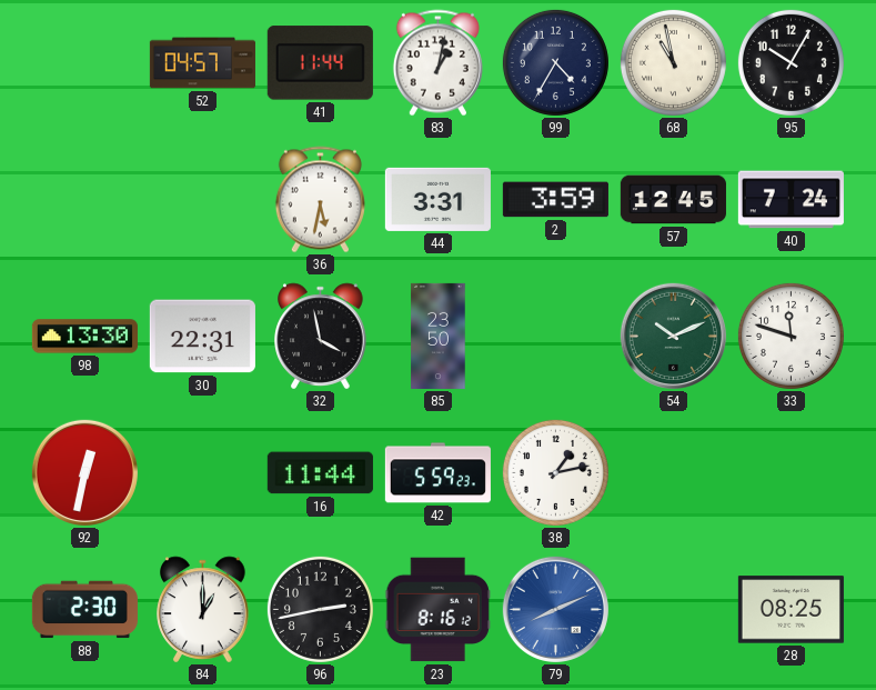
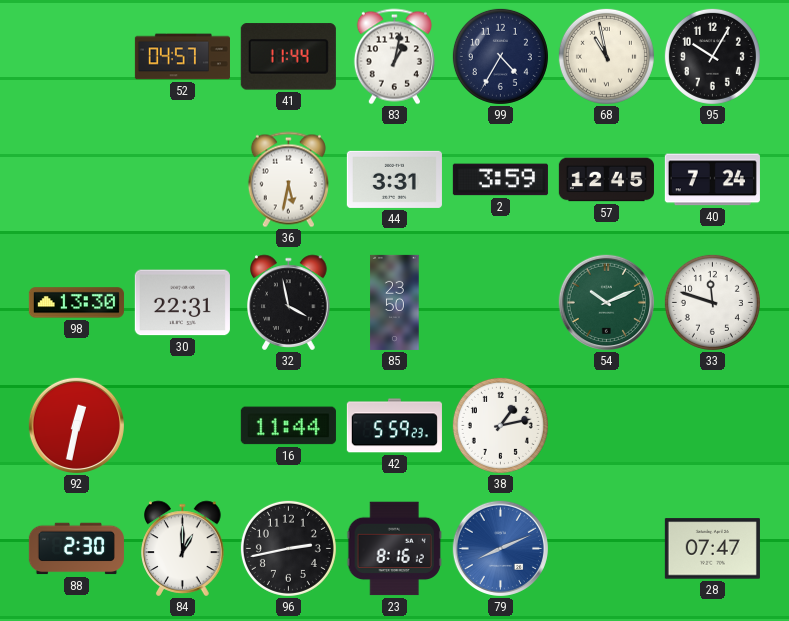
28: 08:25 -> 07:47
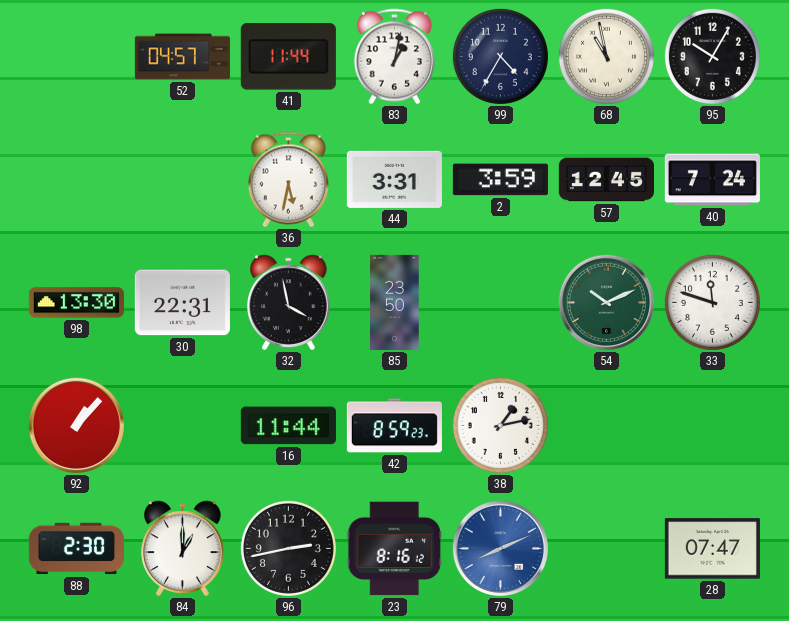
92: 12:32 -> 1:07
42: 5:59 -> 8:59
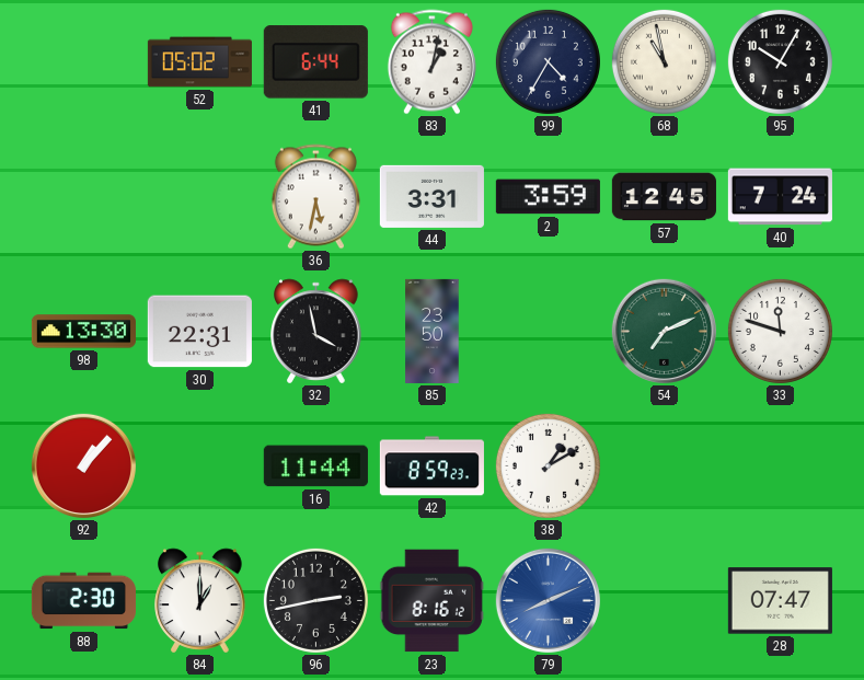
52: 04:57 -> 05:02
41: 11:44 -> 6:44
54: 10:11 -> 7:11
38: 1:13 -> 1:10
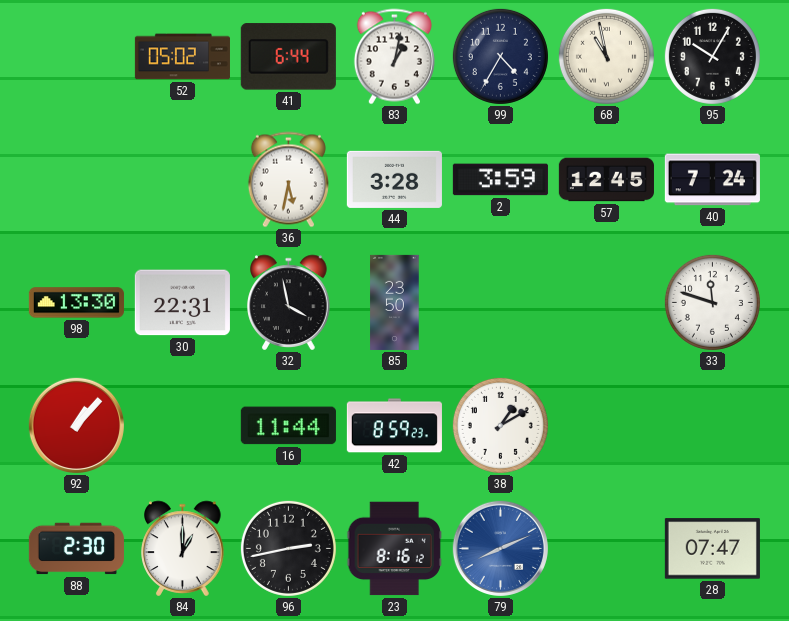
44: 3:31 -> 3:28
54: 7:11 -> none
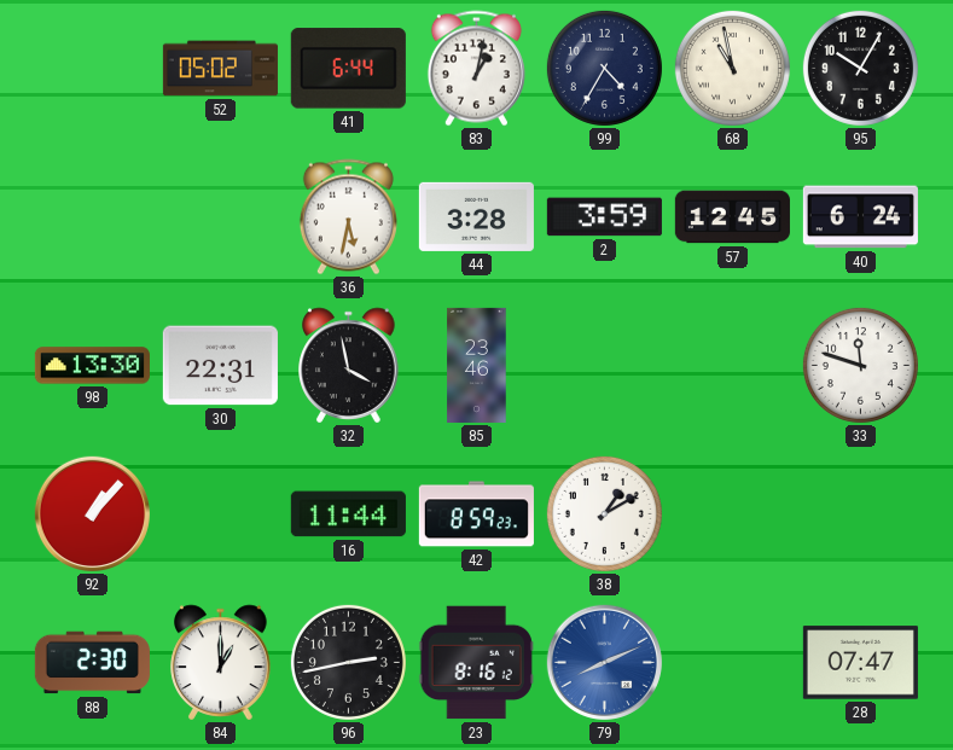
40: 7:24 -> 6:24
85: 23:50 -> 23:46
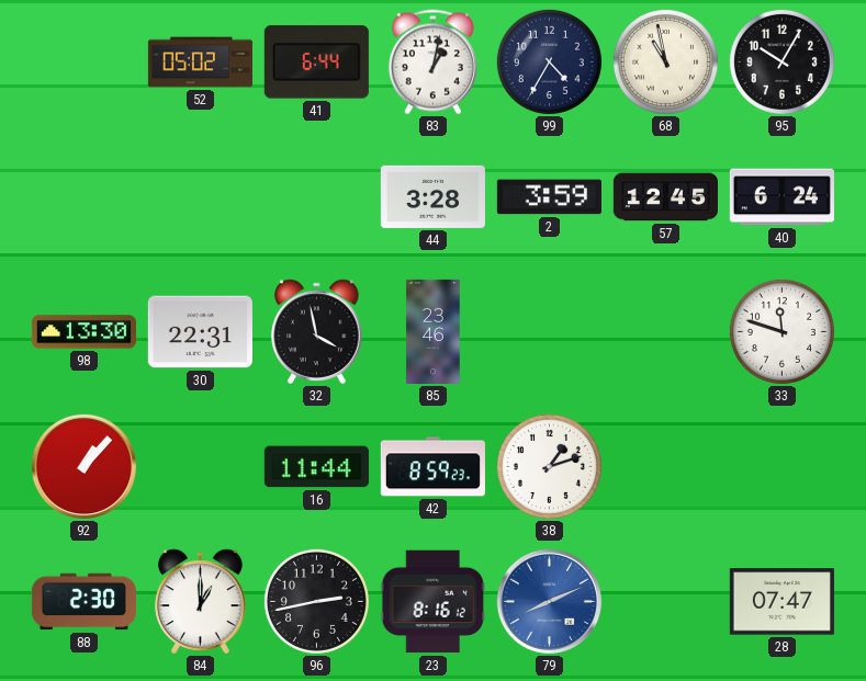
36: 5:32 -> none
38: 1:10 -> 1:12
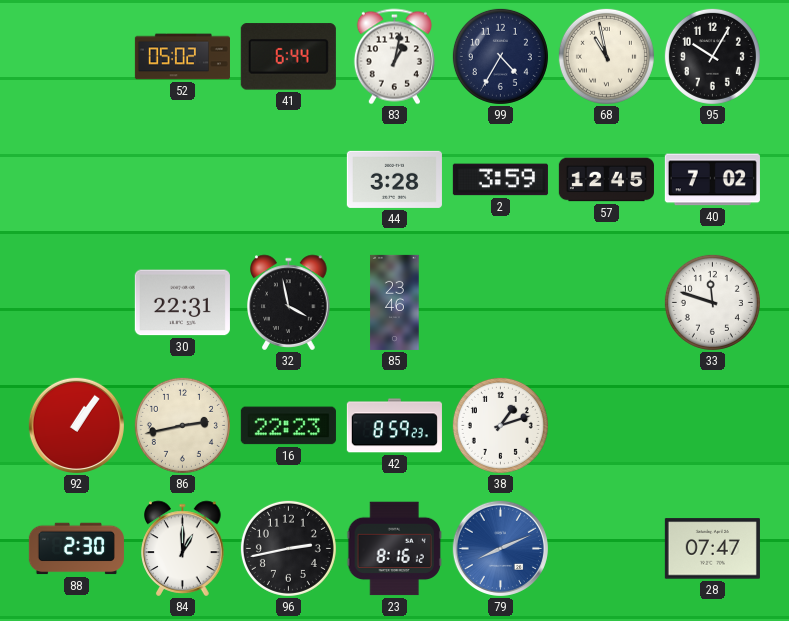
40: 6:24 -> 7:02
98: 13:30 -> none
92: 1:07 -> 1:06
86: none -> 2:43
16: 11:44 -> 22:23
